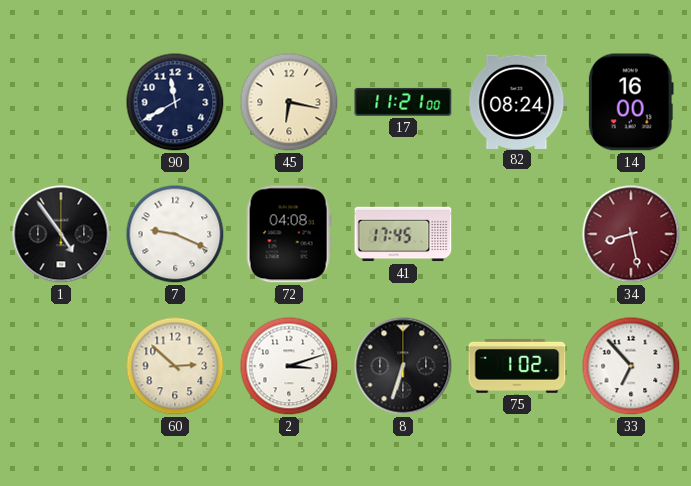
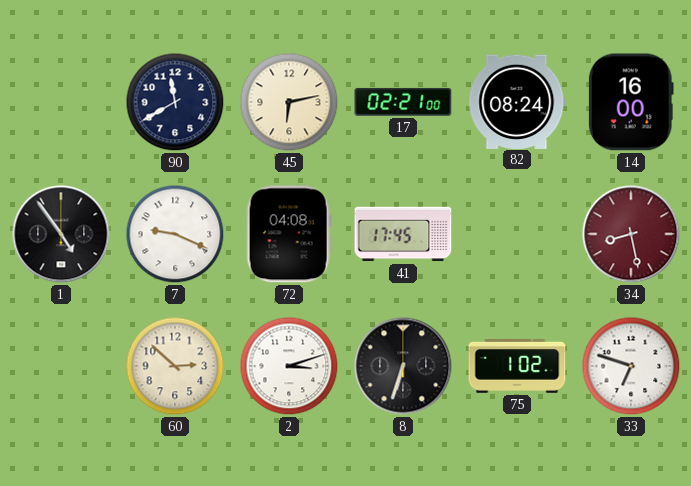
45: 6:17 -> 6:13
17: 11:21 -> 02:21
33: 6:53 -> 6:48
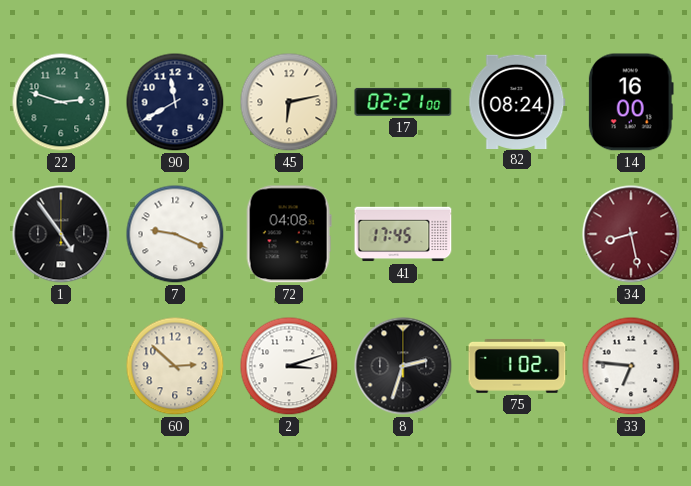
22: none -> 2:48
8: 6:33 -> 2:33
33: 6:48 -> 6:46
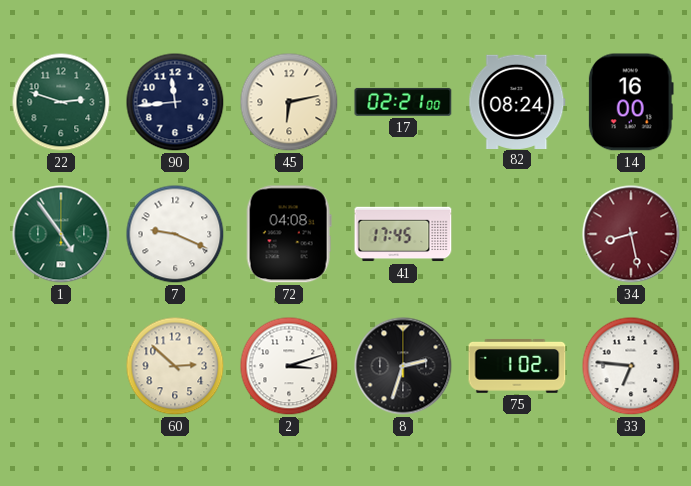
90: 11:40 -> 11:44
1 dial: black -> green
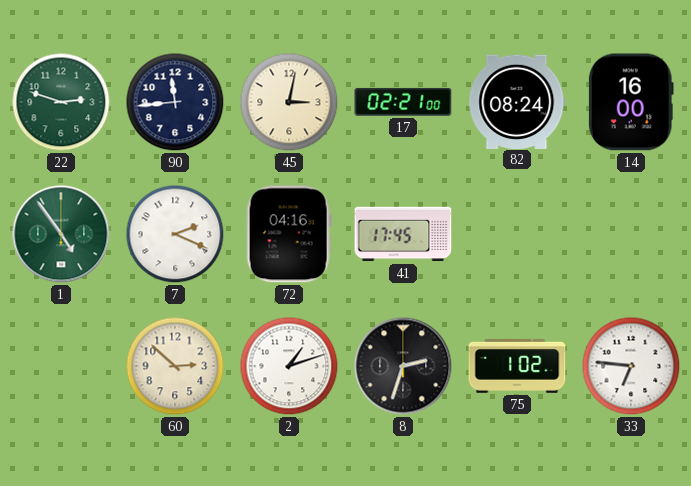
45: 6:13 -> 3:02
7: 9:19 -> 2:19
72: 04:08 -> 04:16
34: 8:28 -> none
2: 3:12 -> 1:12
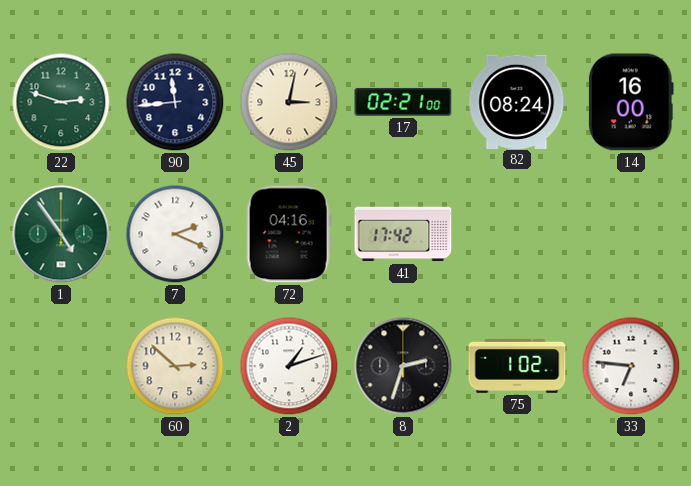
41: 17:45 -> 17:42
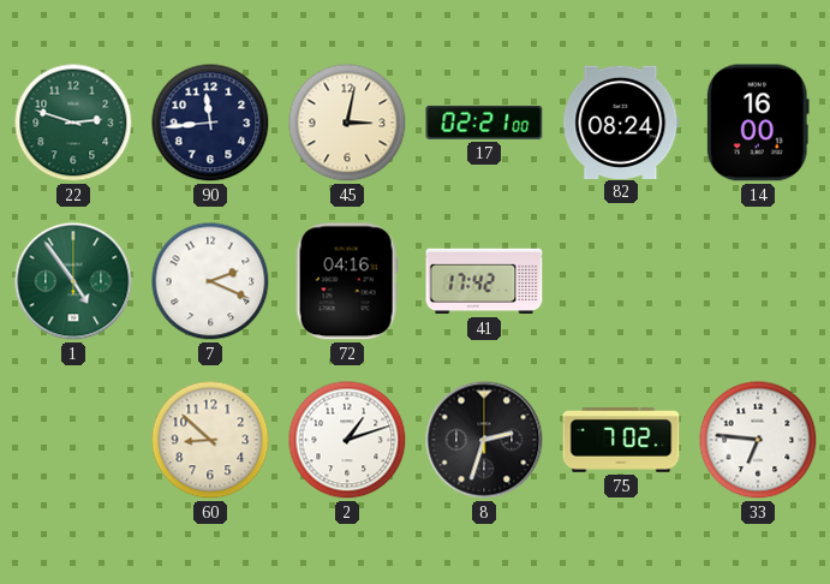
60: 2:52 -> 8:52
75: 1:02 -> 7:02
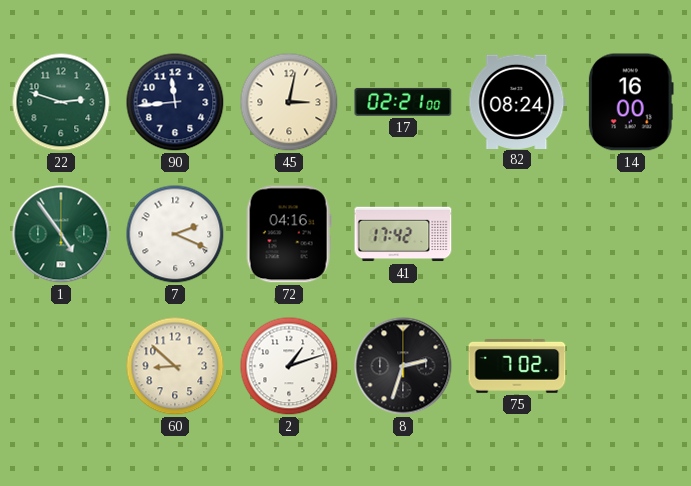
33: 6:46 -> none
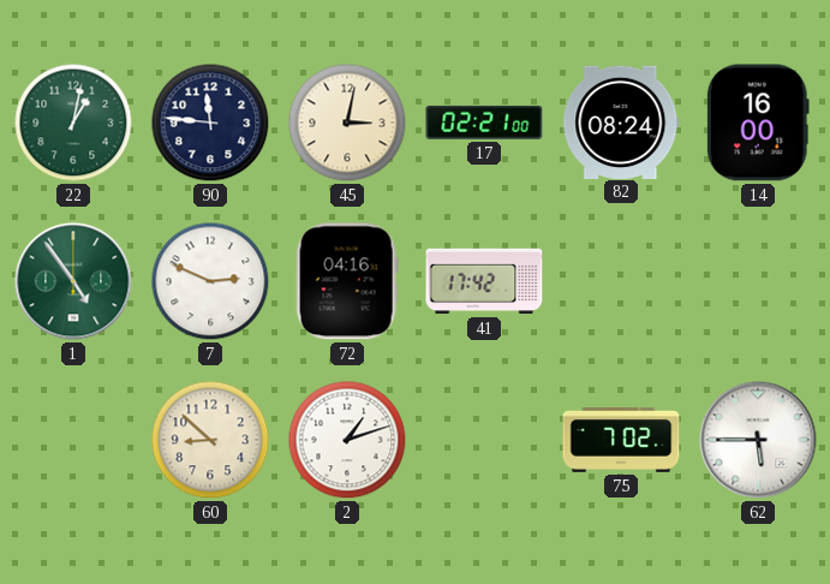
22: 2:48 -> 1:02
90: 11:44 -> 11:46
7: 2:19 -> 2:49
8: 2:33 -> none
62: none -> 5:45
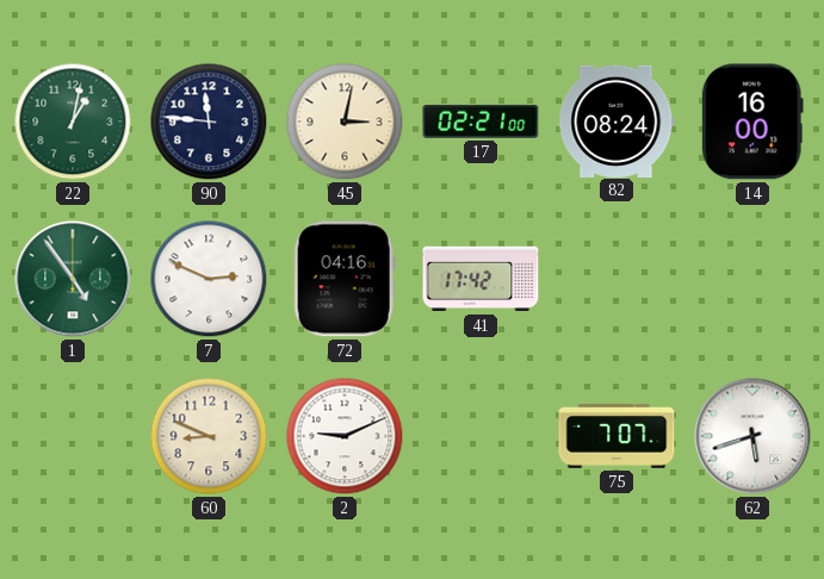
60: 8:52 -> 8:49
2: 1:12 -> 9:11
75: 7:02 -> 7:07
62: 5:45 -> 5:42
